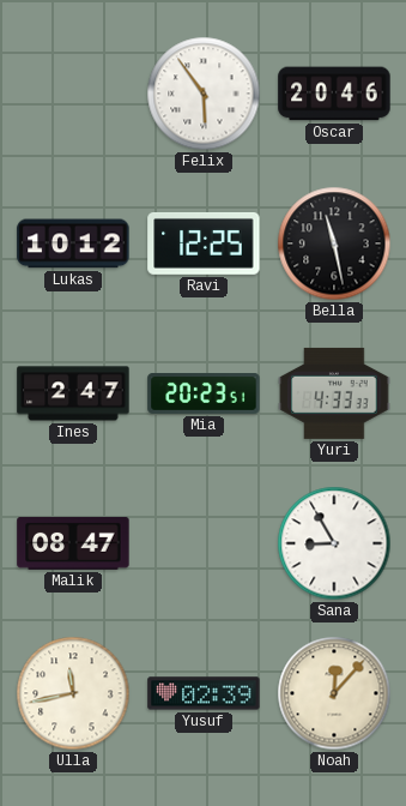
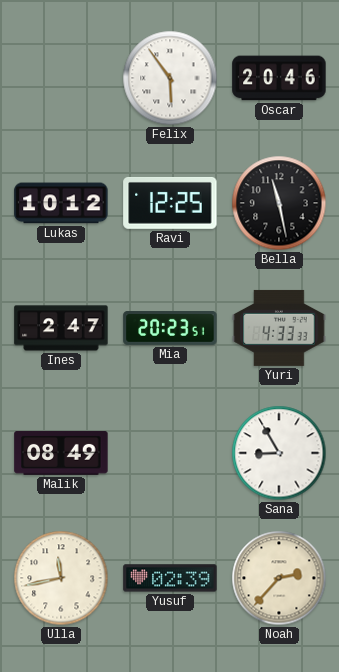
Malik: 08:47 -> 08:49
Noah: 12:07 -> 2:37
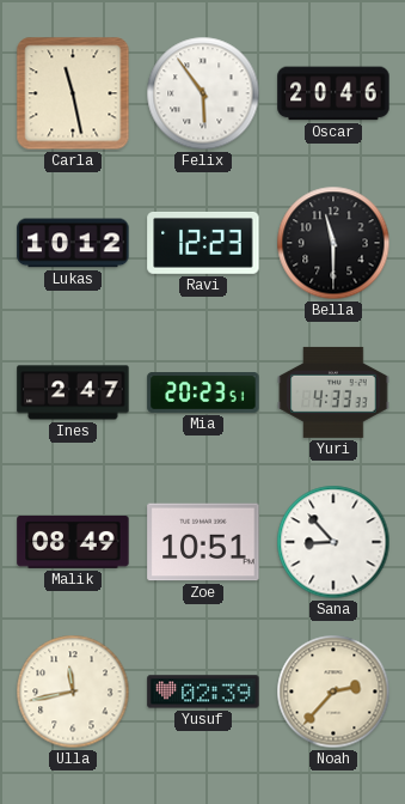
Carla: none -> 11:28
Ravi: 12:25 -> 12:23
Bella: 11:28 -> 11:30
Zoe: none -> 10:51
Sana: 8:55 -> 8:53
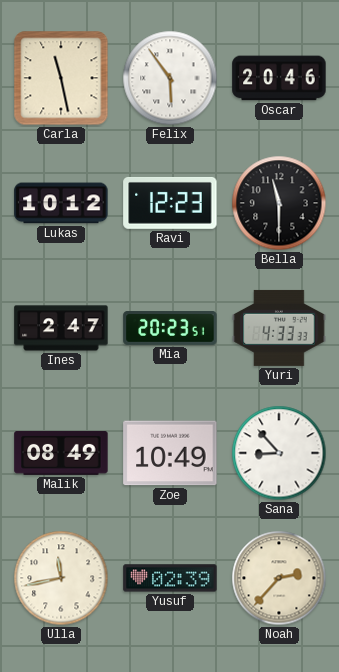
Zoe: 10:51 -> 10:49
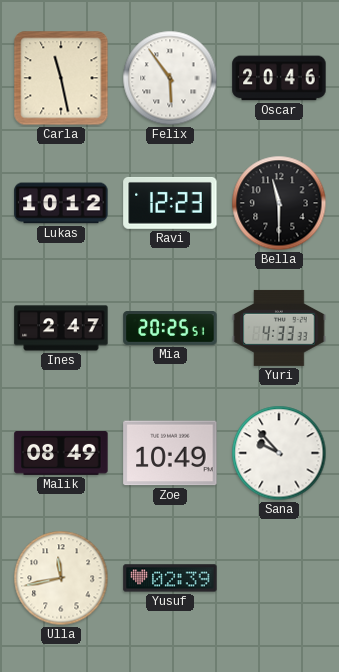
Mia: 20:23 -> 20:25
Sana: 8:53 -> 9:53
Noah: 2:37 -> none
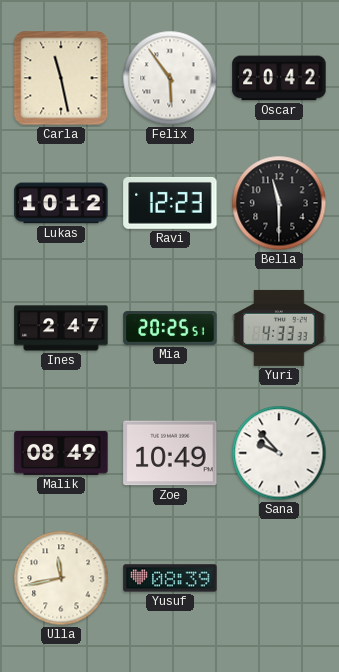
Oscar: 20:46 -> 20:42
Yusuf: 02:39 -> 08:39
